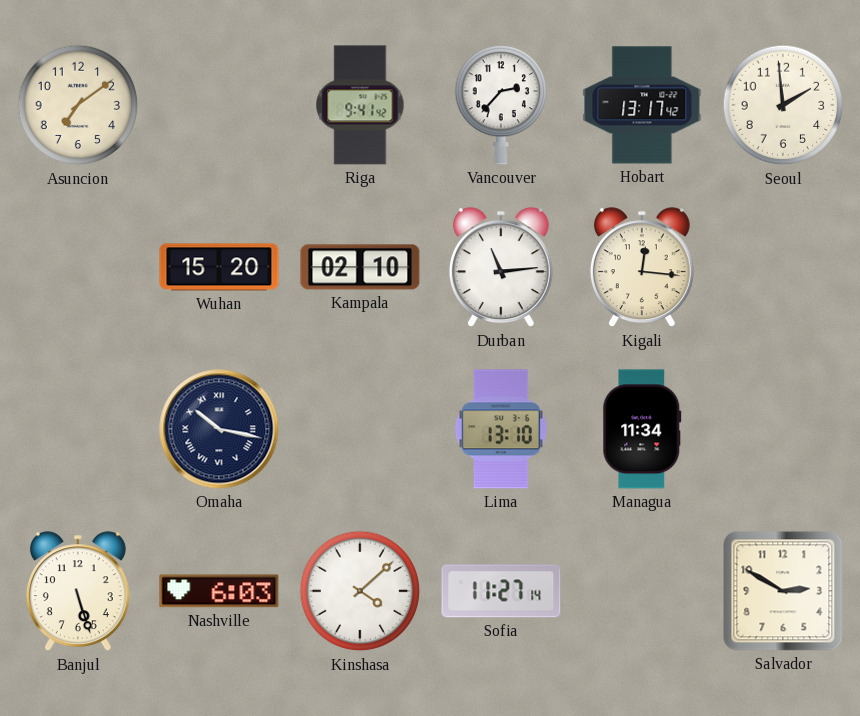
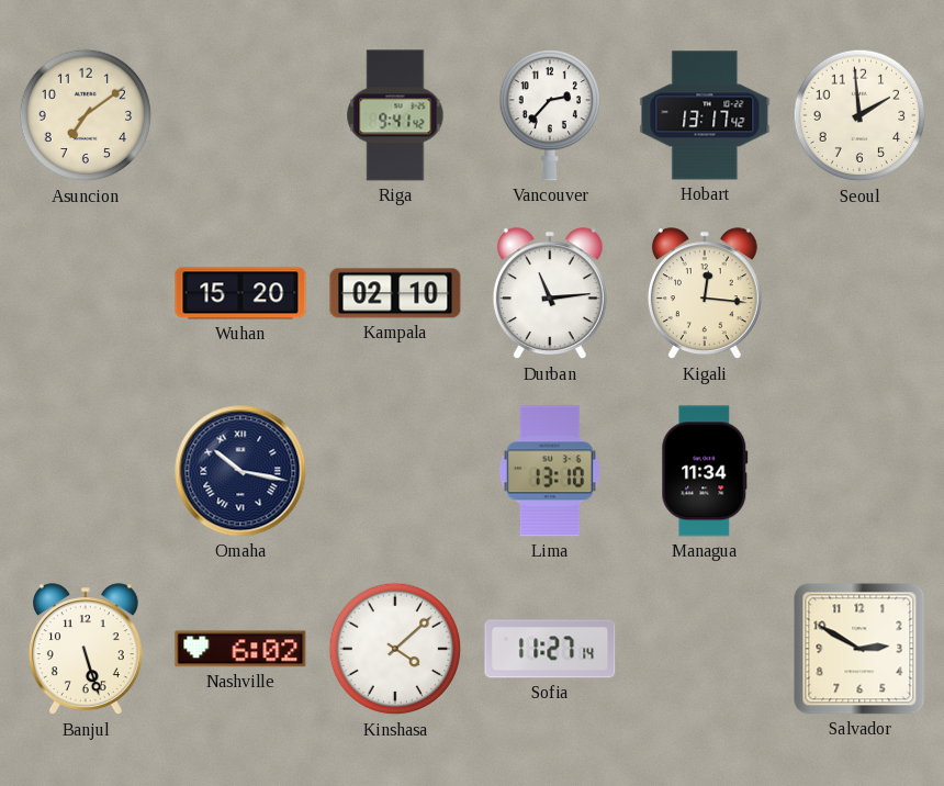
Nashville: 6:03 -> 6:02
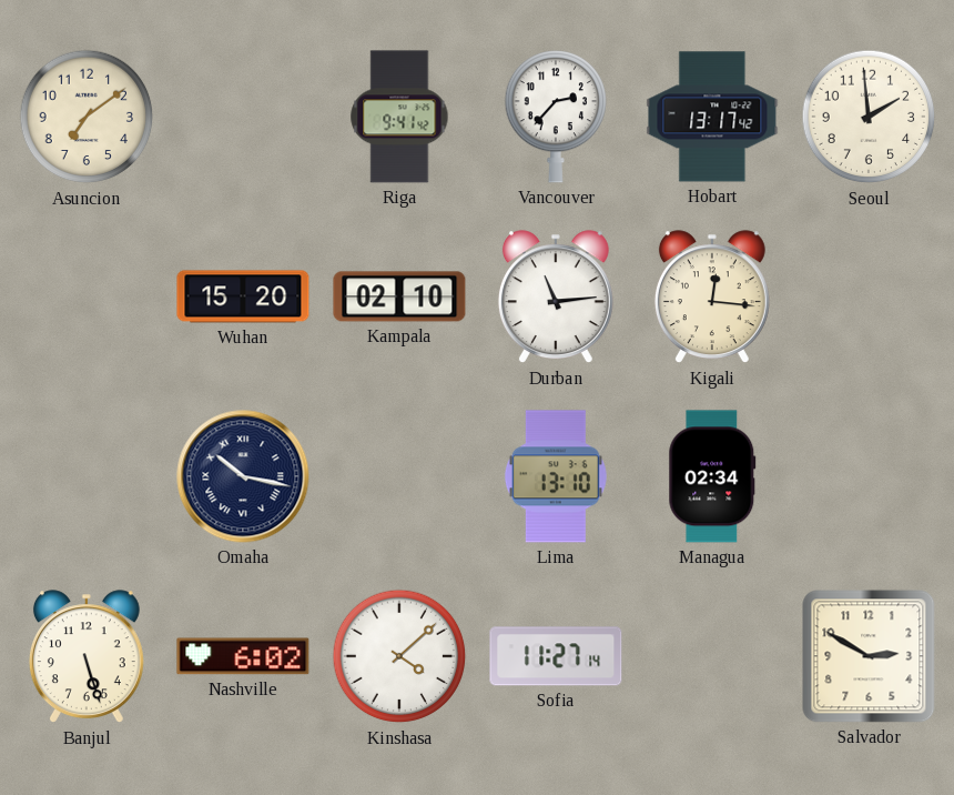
Managua: 11:34 -> 02:34
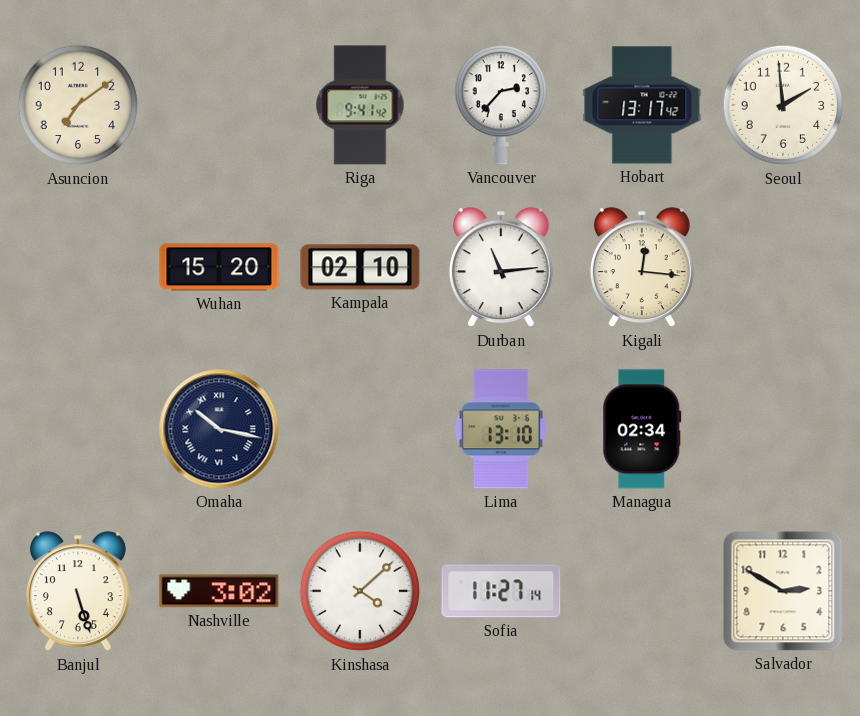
Nashville: 6:02 -> 3:02
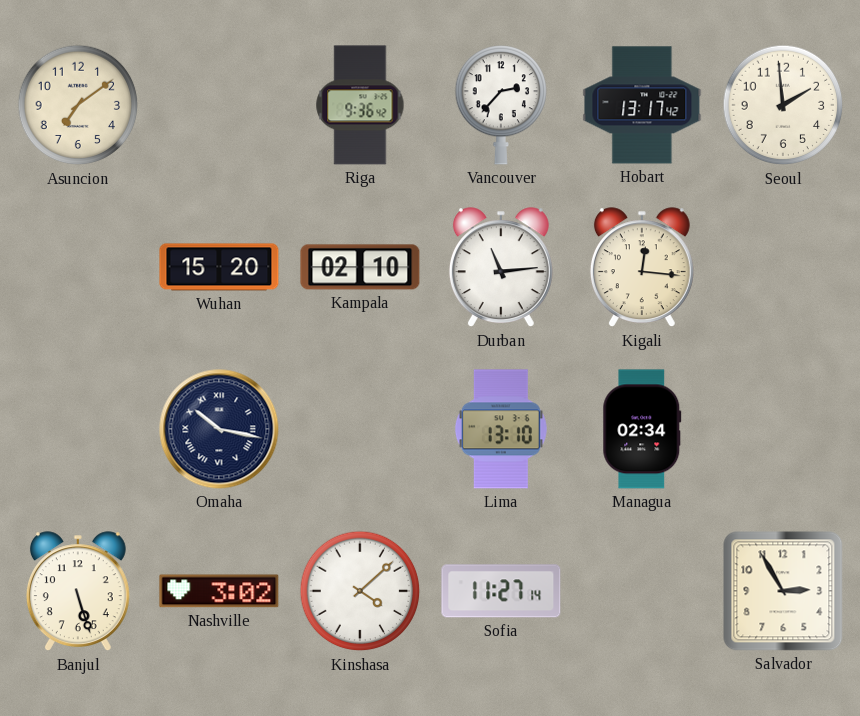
Riga: 9:41 -> 9:36
Salvador: 2:50 -> 2:55
